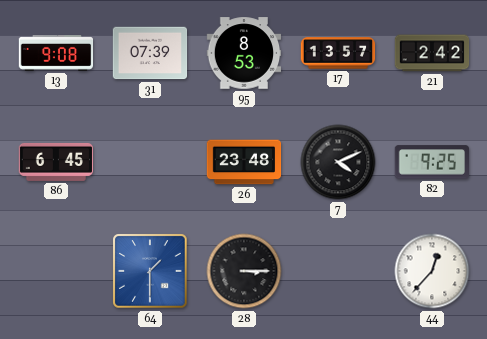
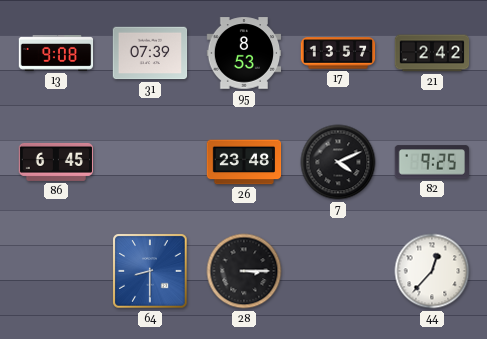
64: 1:30 -> 8:30
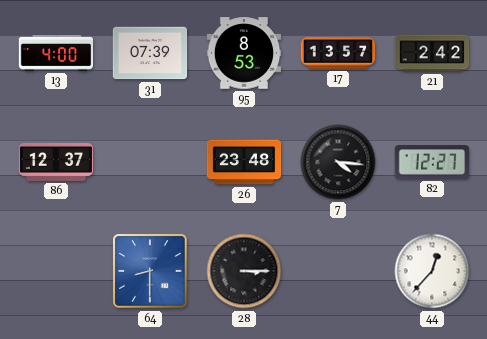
13: 9:08 -> 4:00
86: 6:45 -> 12:37
7: 4:11 -> 4:16
82: 9:25 -> 12:27
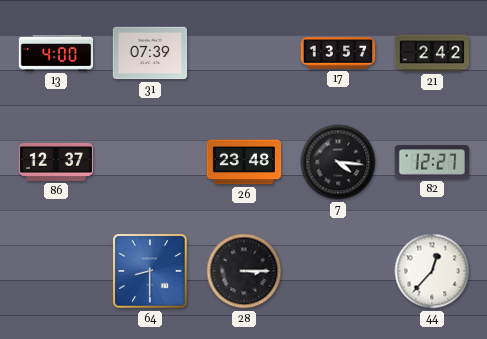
95: 8:53 -> none
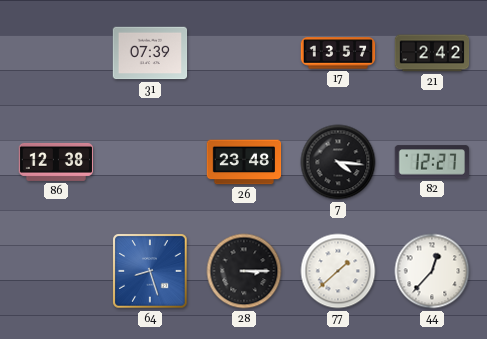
13: 4:00 -> none
86: 12:37 -> 12:38
64: 8:30 -> 8:27
77: none -> 1:38
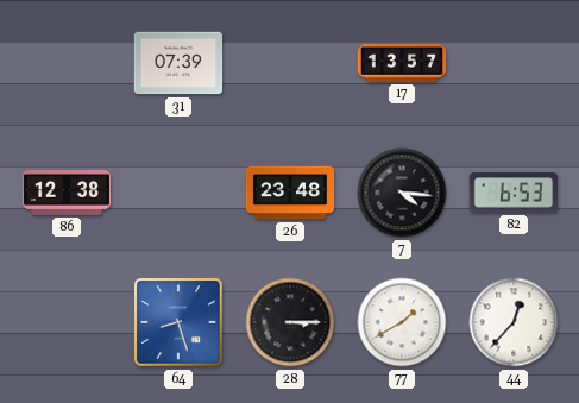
21: 2:42 -> none
82: 12:27 -> 6:53
77: 1:38 -> 1:40
